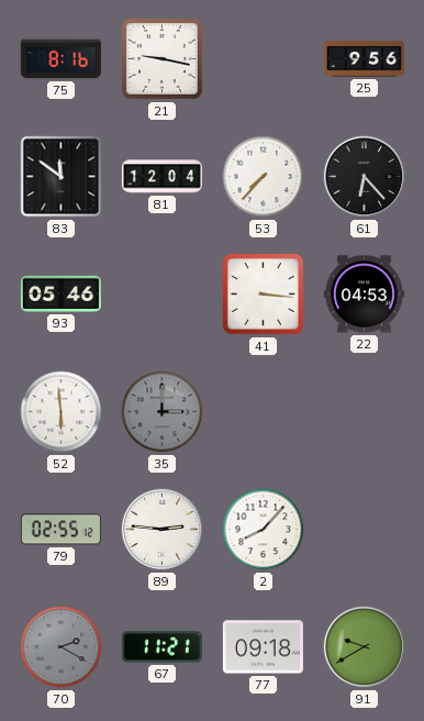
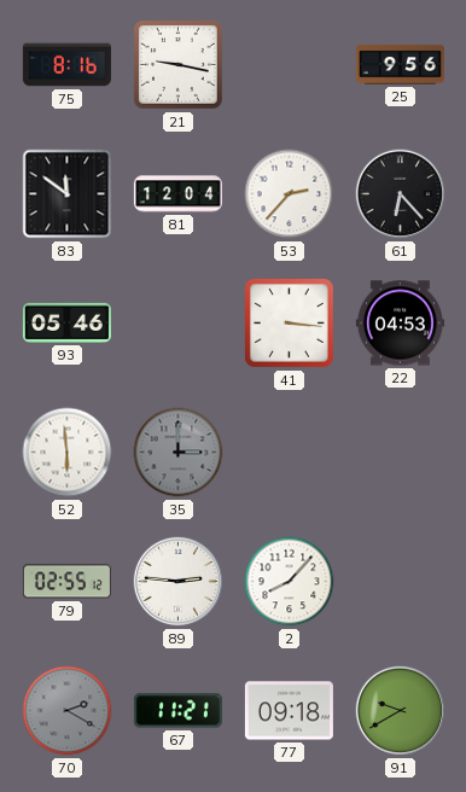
53: 7:37 -> 2:37
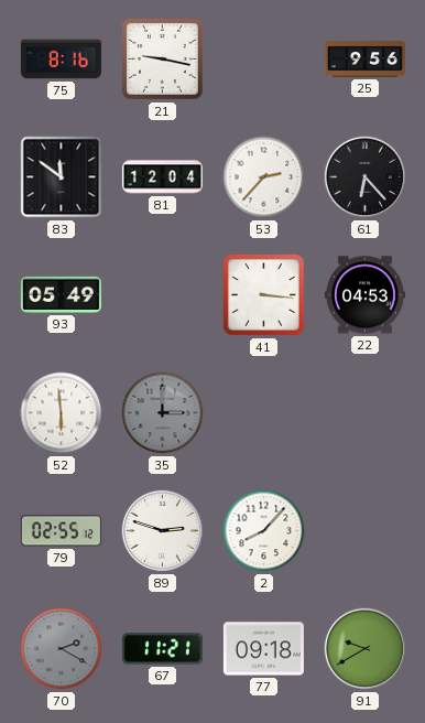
93: 05:46 -> 05:49
89: 2:46 -> 2:48
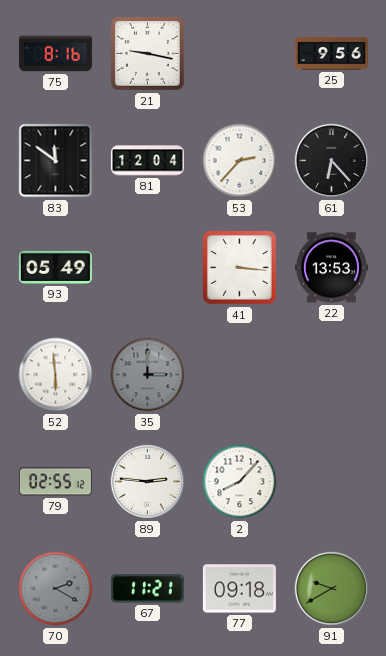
22: 04:53 -> 13:53
89: 2:48 -> 2:46
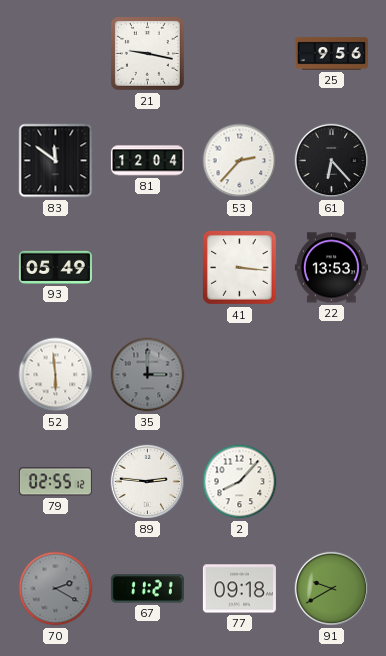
75: 8:16 -> none
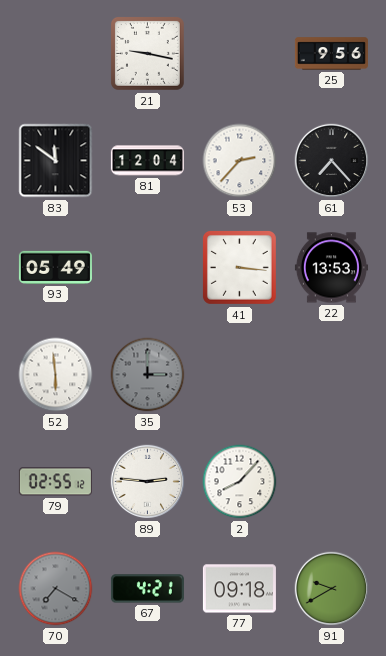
61: 6:23 -> 7:23
70: 2:20 -> 7:20
67: 11:21 -> 4:21
